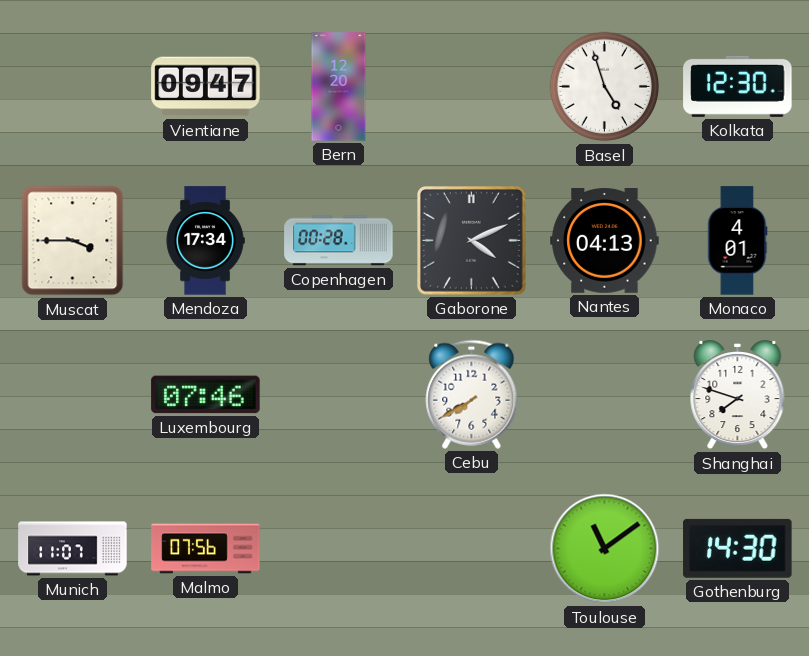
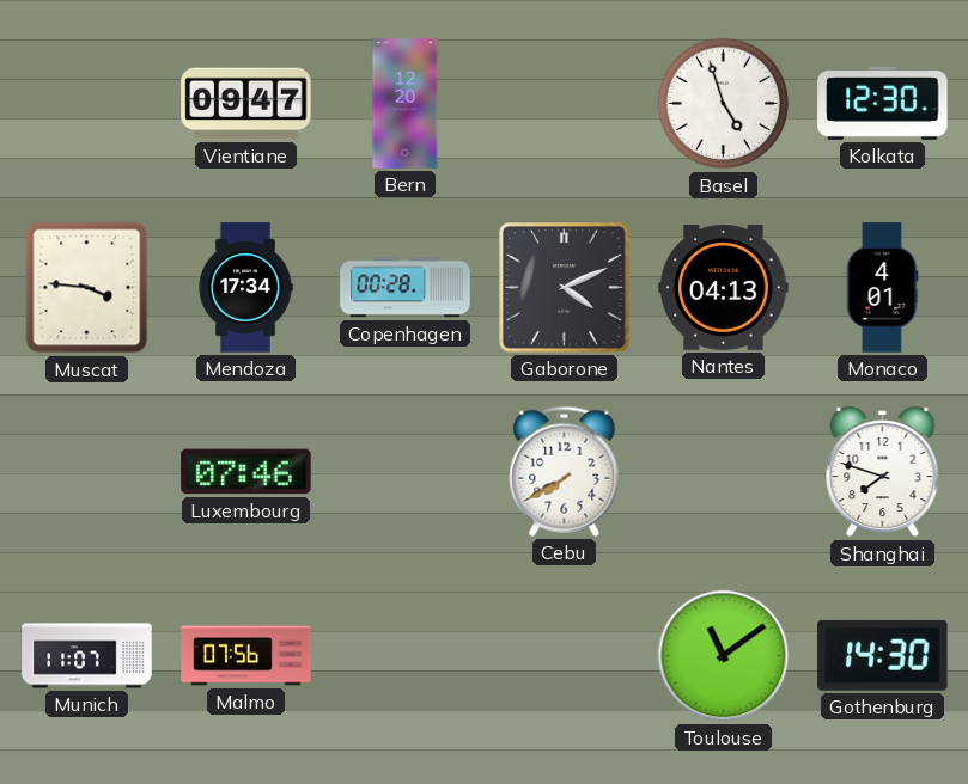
Muscat: 3:45 -> 3:46
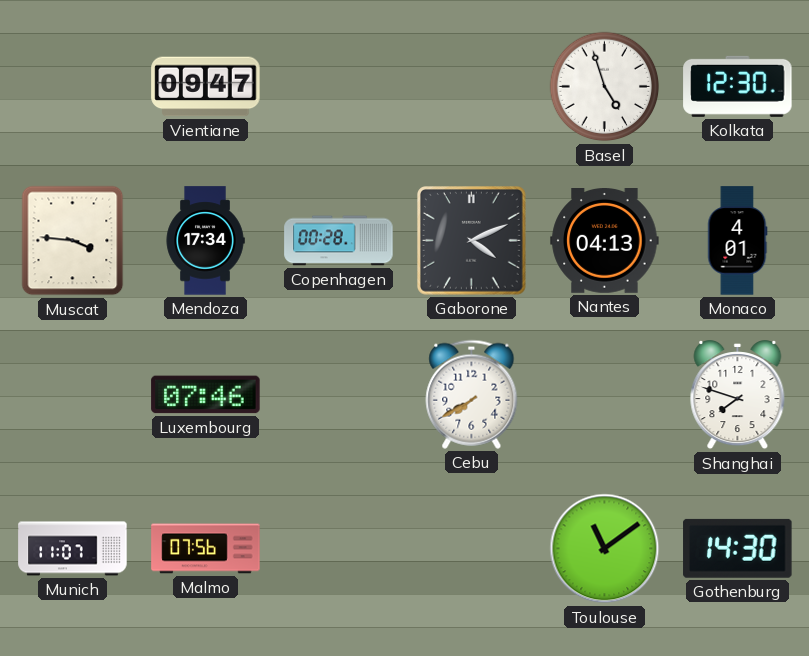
Bern: 12:20 -> none
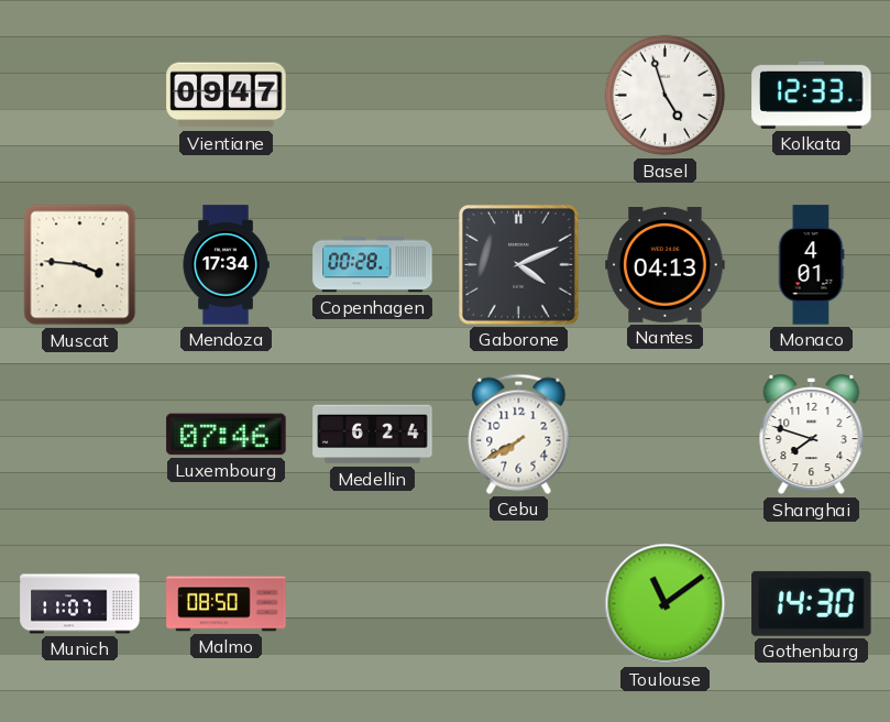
Kolkata: 12:30 -> 12:33
Medellin: none -> 6:24
Malmo: 07:56 -> 08:50
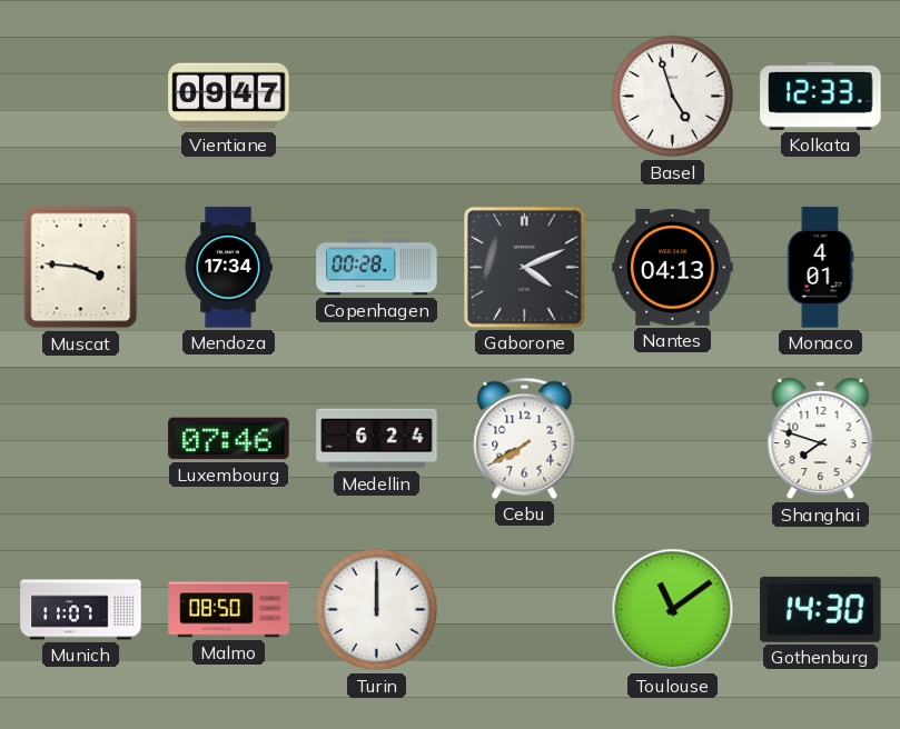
Turin: none -> 12:00
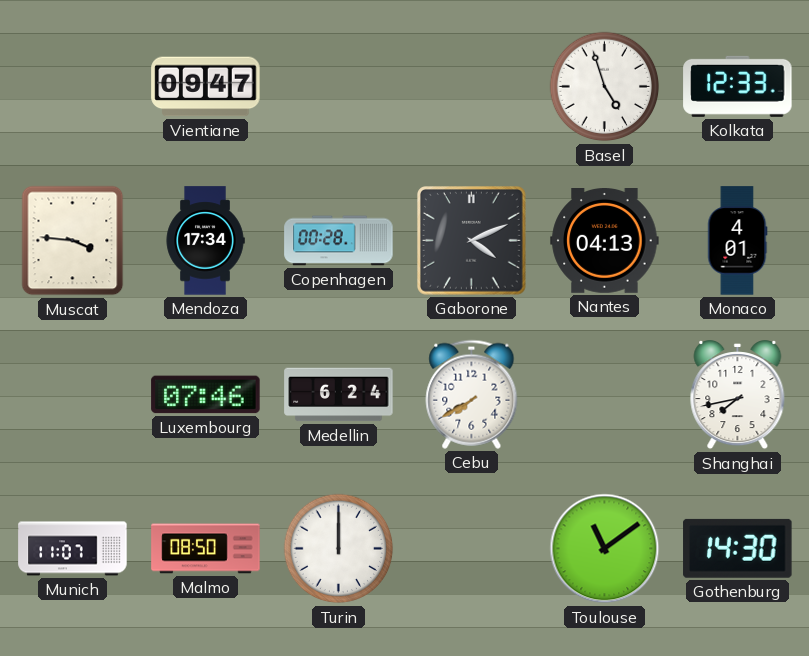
Shanghai: 7:48 -> 7:43
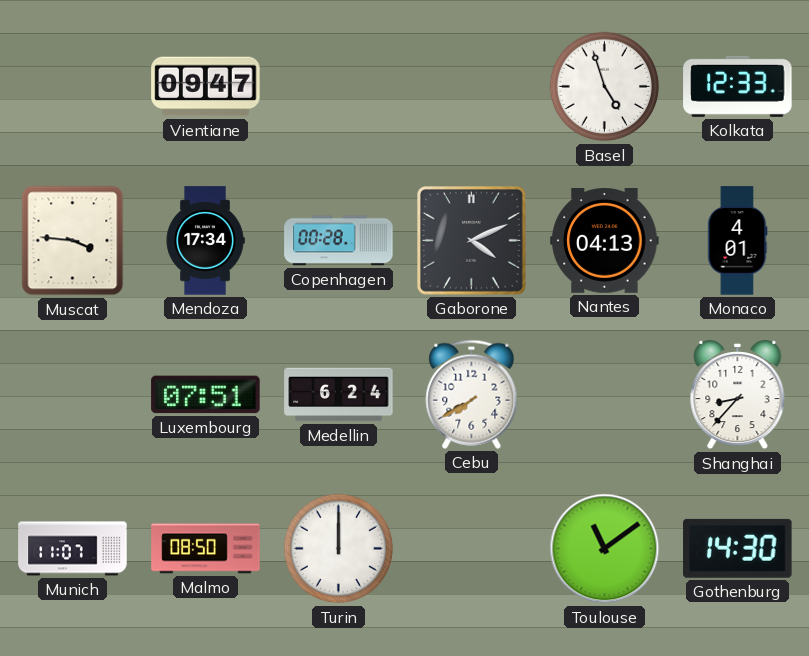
Luxembourg: 07:46 -> 07:51
Shanghai: 7:43 -> 8:37
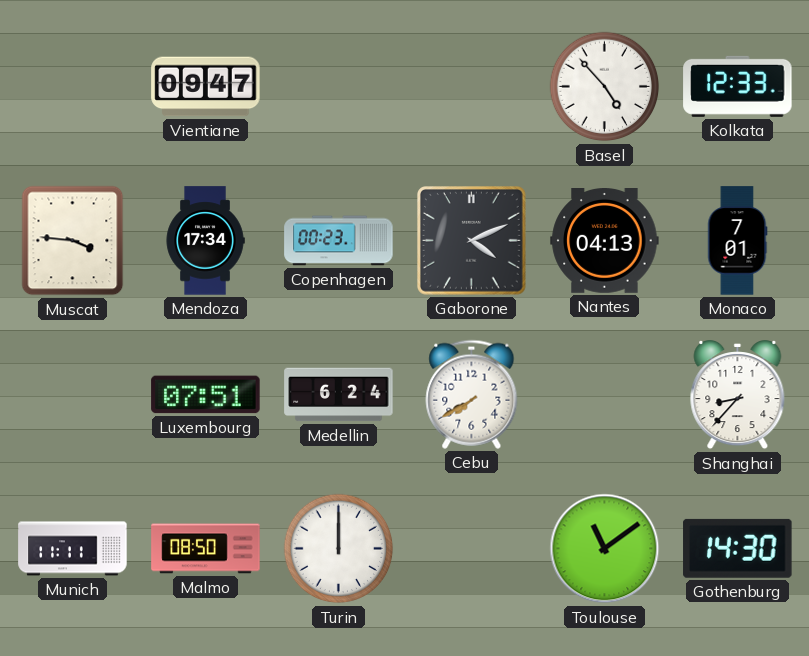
Basel: 4:57 -> 4:53
Copenhagen: 00:28 -> 00:23
Monaco: 4:01 -> 7:01
Munich: 11:07 -> 11:11
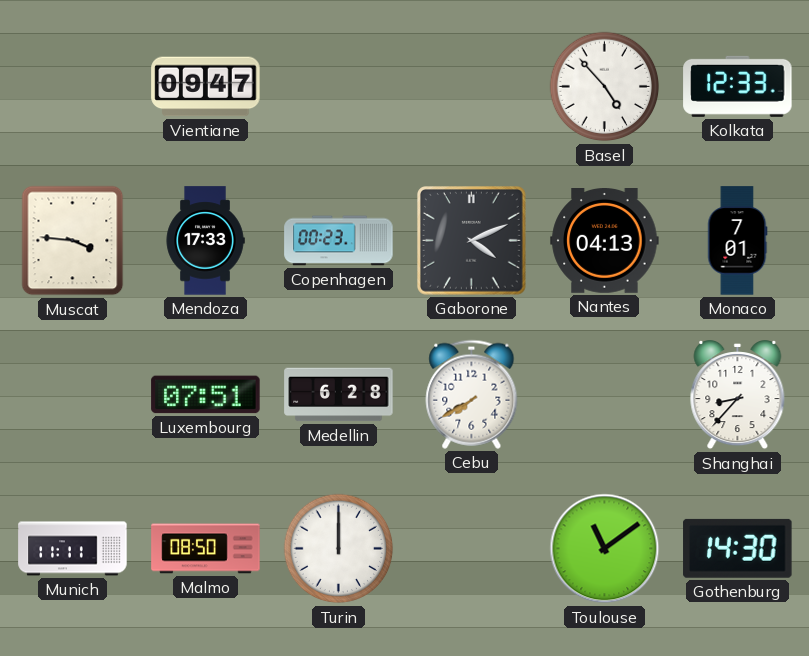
Mendoza: 17:34 -> 17:33
Medellin: 6:24 -> 6:28
